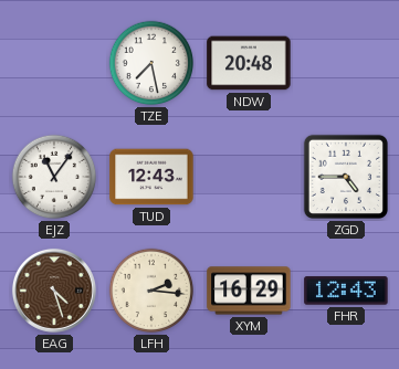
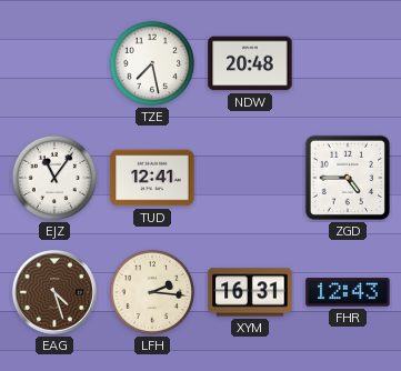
TUD: 12:43 -> 12:41
XYM: 16:29 -> 16:31
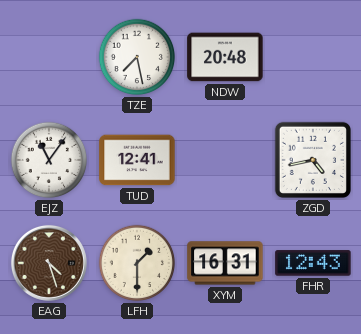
ZGD: 4:45 -> 4:43
LFH: 2:16 -> 1:30
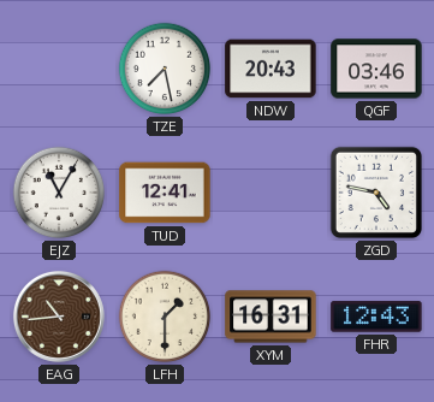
NDW: 20:48 -> 20:43
QGF: none -> 03:46
EJZ: 11:06 -> 11:05
ZGD: 4:43 -> 4:47
EAG: 4:27 -> 10:44
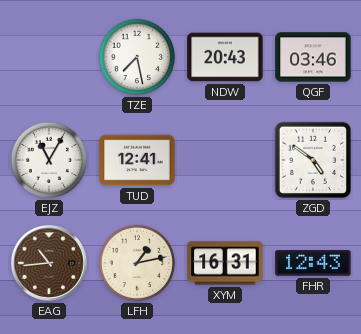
ZGD: 4:47 -> 4:51
LFH: 1:30 -> 1:13
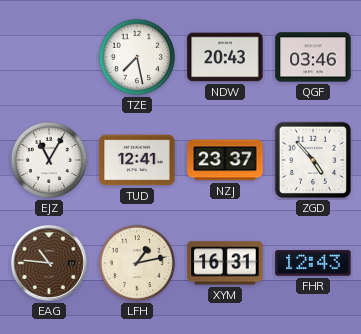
NZJ: none -> 23:37
ZGD: 4:51 -> 4:53
EAG: 10:44 -> 10:46
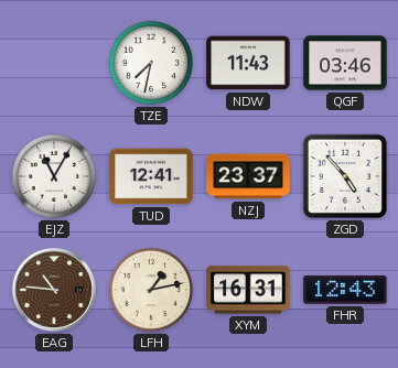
TZE: 7:28 -> 7:32
NDW: 20:43 -> 11:43
